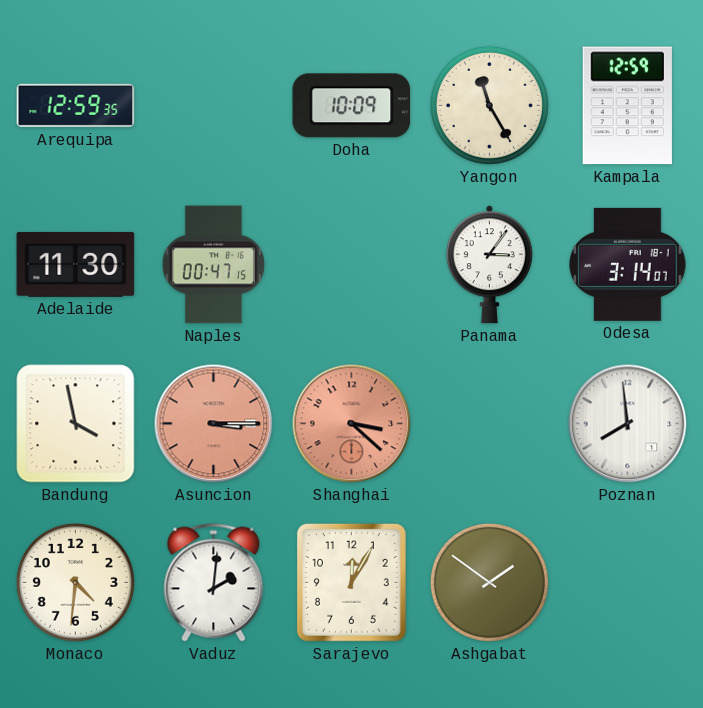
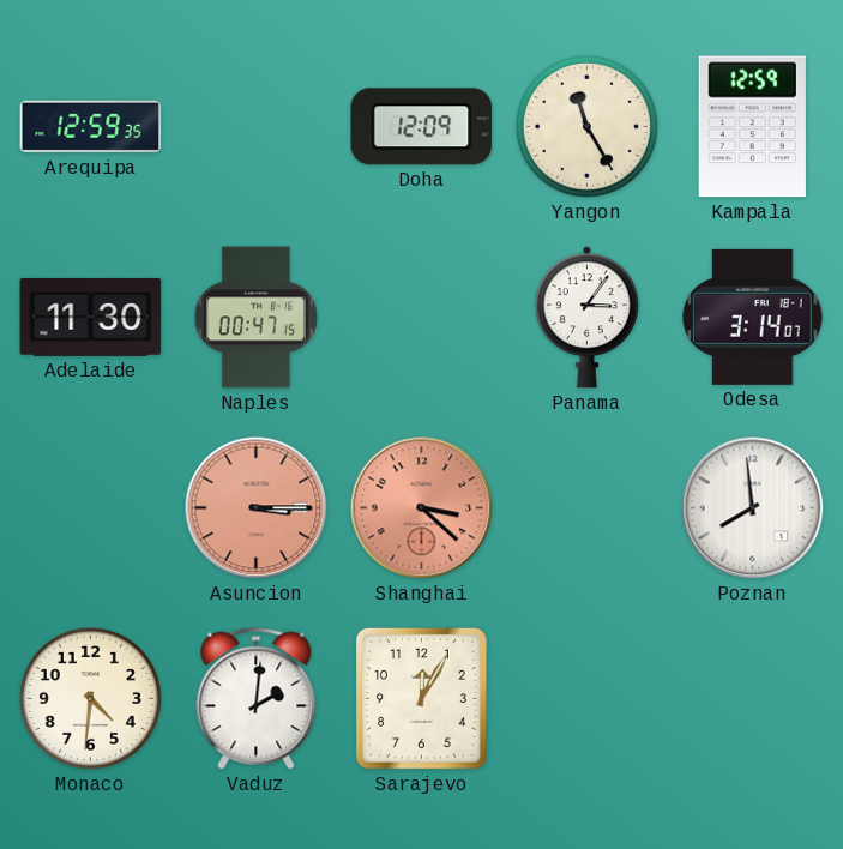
Doha: 10:09 -> 12:09
Bandung: 3:58 -> none
Ashgabat: 1:51 -> none
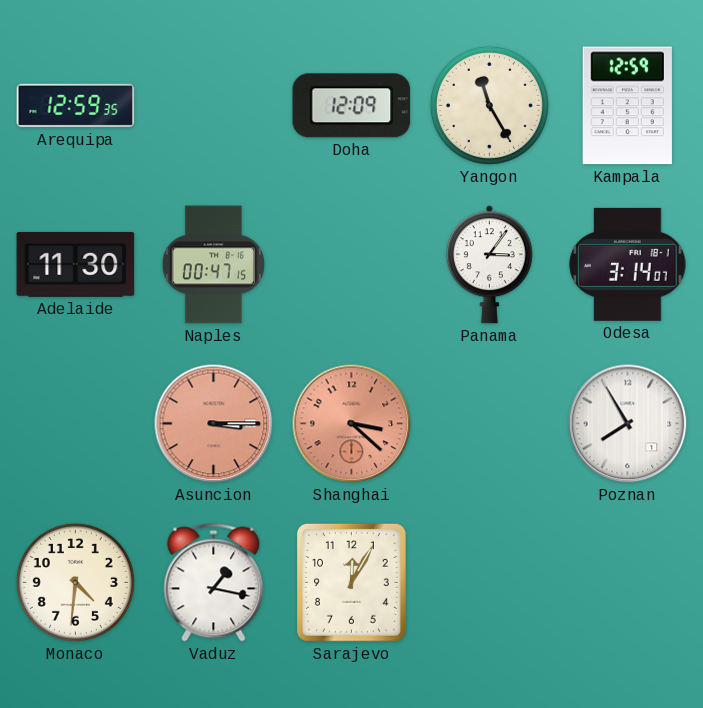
Poznan: 7:59 -> 7:55
Vaduz: 2:01 -> 1:17
